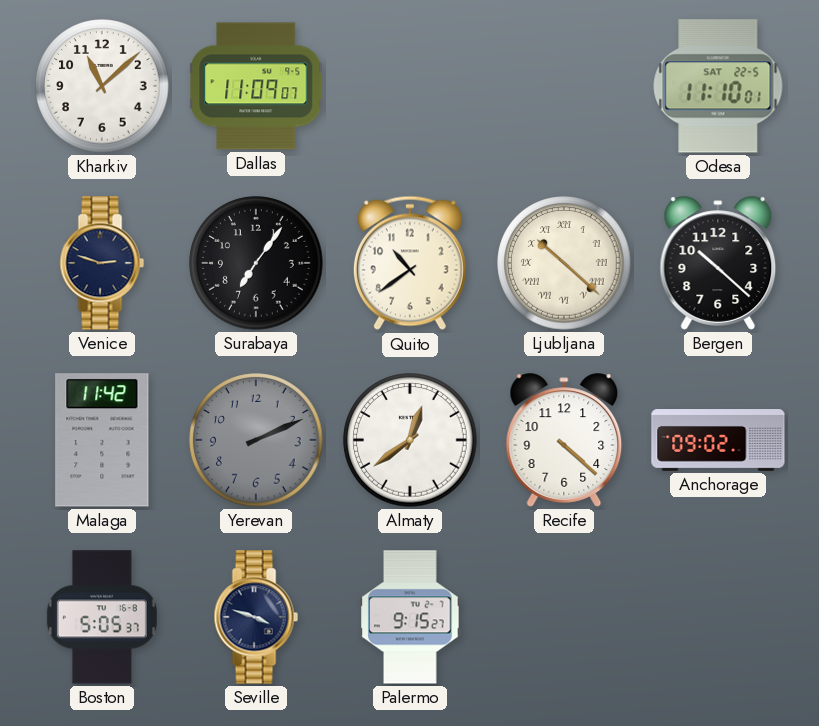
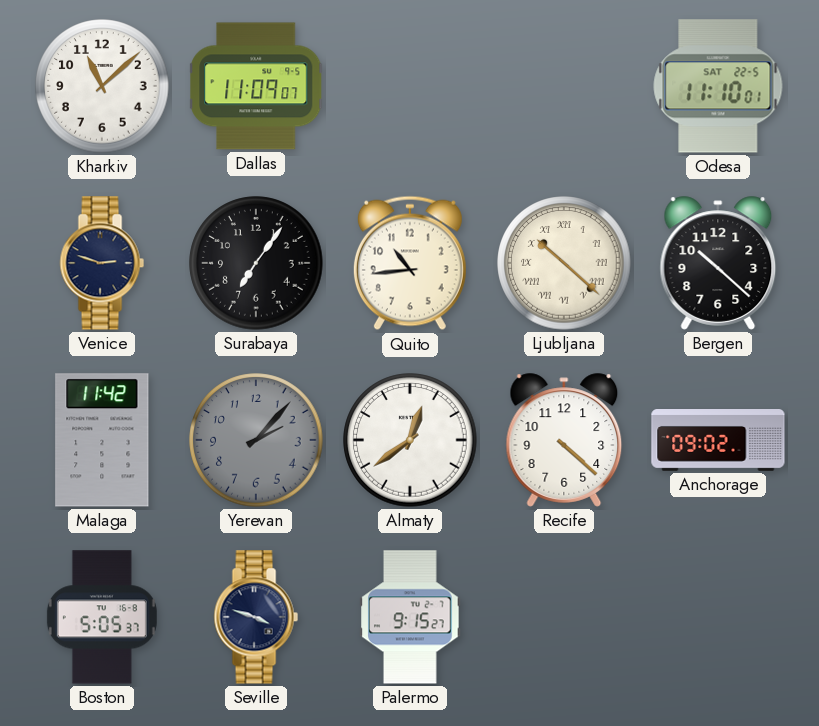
Quito: 10:39 -> 10:44
Yerevan: 2:11 -> 2:07
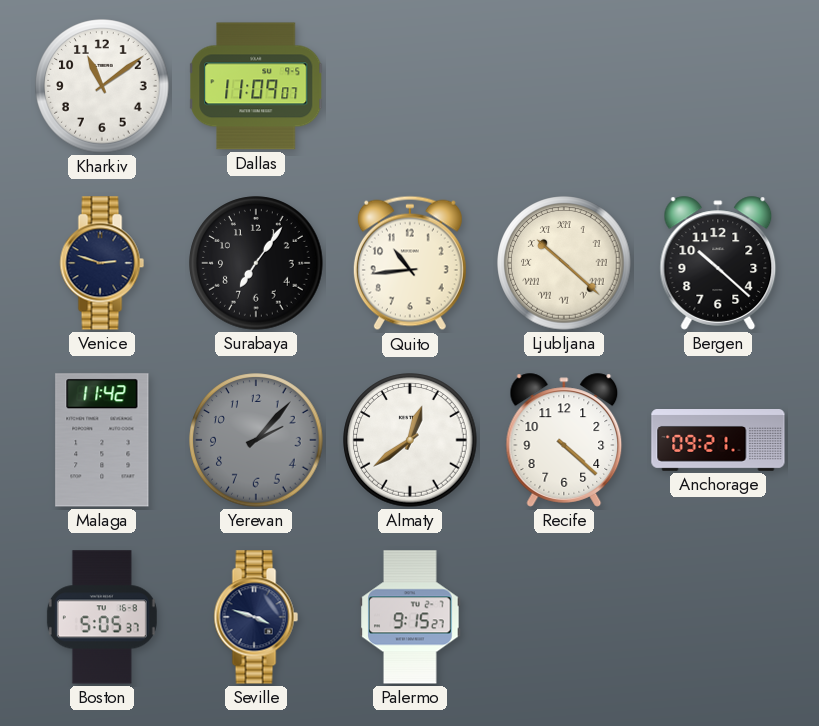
Kharkiv: 11:08 -> 11:09
Odesa: 11:10 -> none
Anchorage: 09:02 -> 09:21
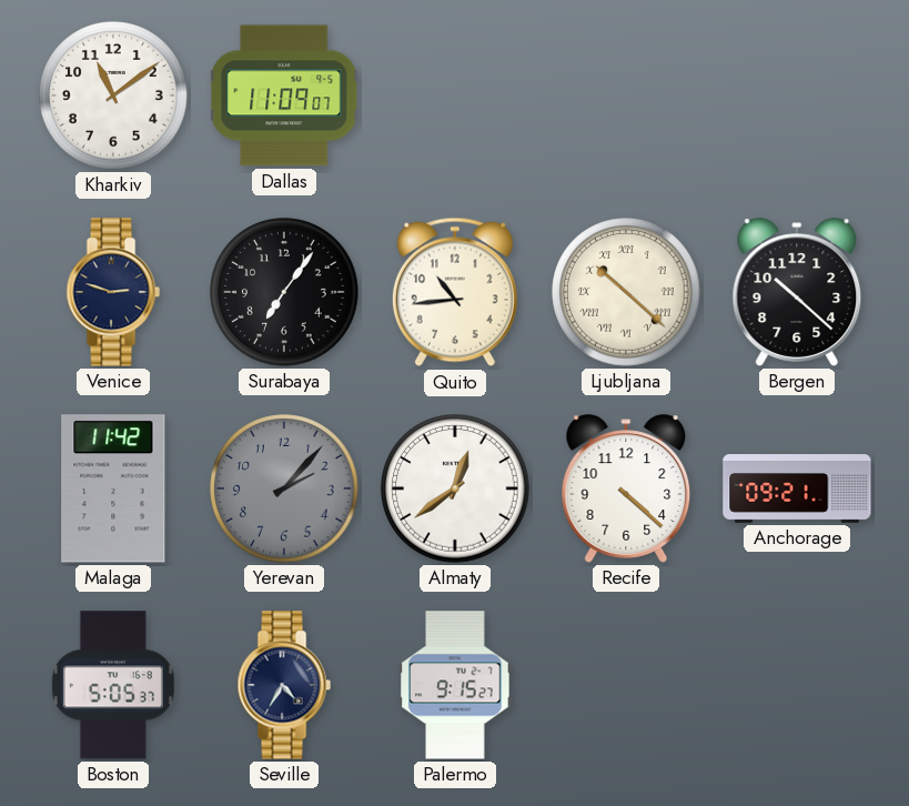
Seville: 3:48 -> 4:35
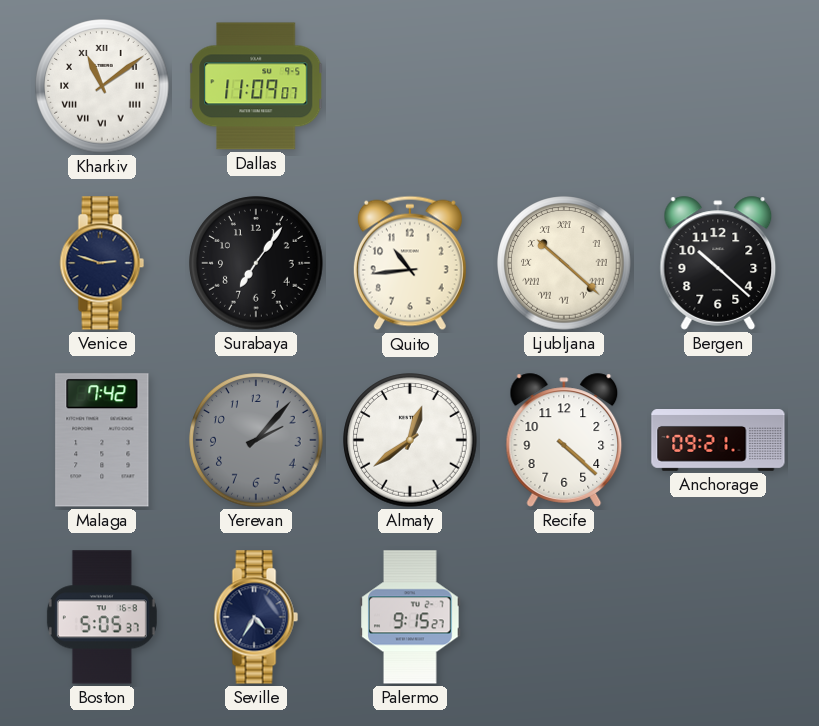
Kharkiv numerals: Arabic -> Roman
Malaga: 11:42 -> 7:42
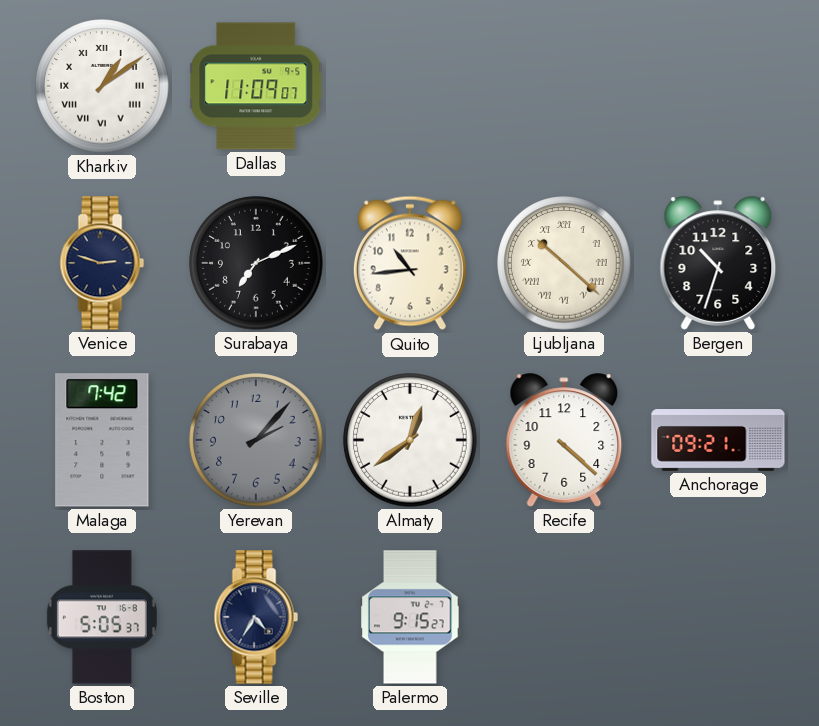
Kharkiv: 11:09 -> 1:09
Surabaya: 7:06 -> 7:11
Bergen: 10:22 -> 10:33
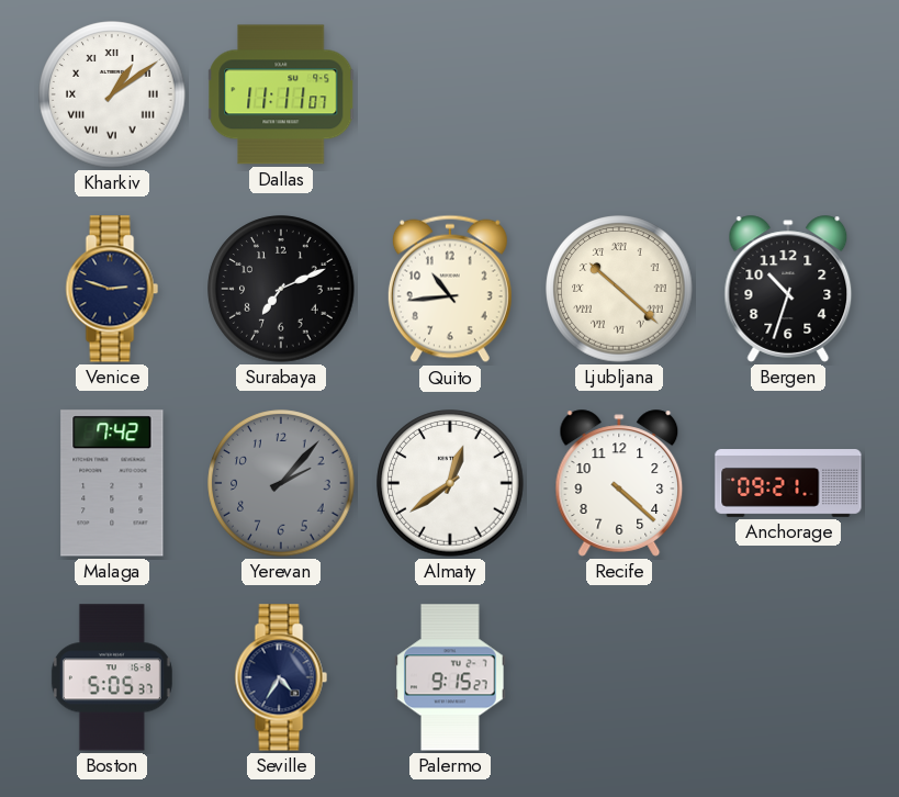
Dallas: 11:09 -> 11:11
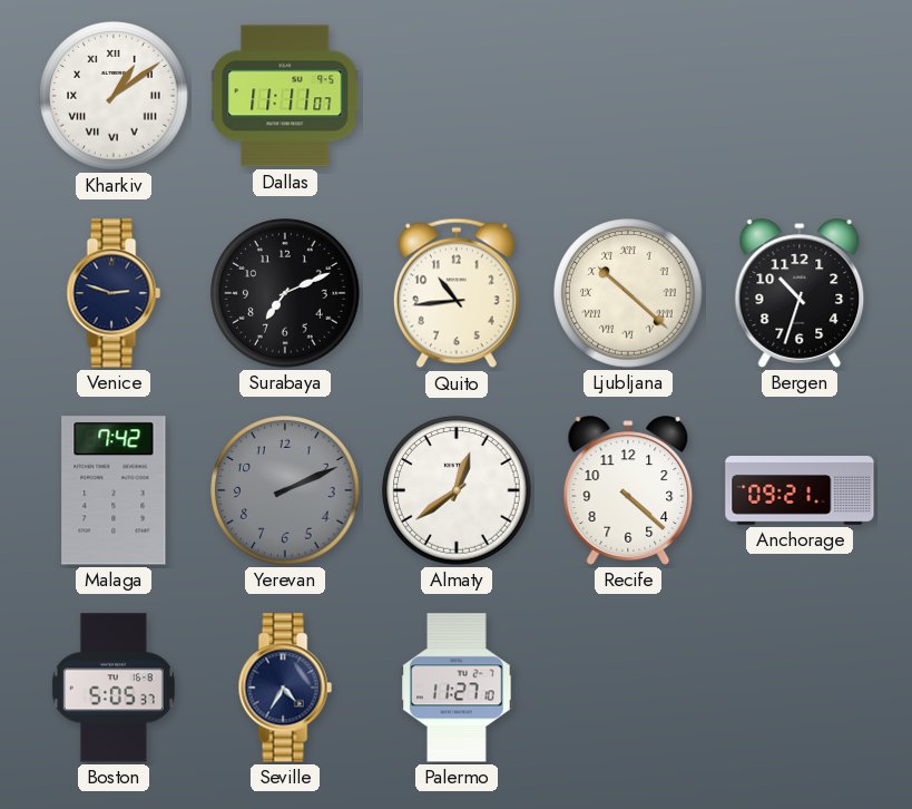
Yerevan: 2:07 -> 2:11
Palermo: 9:15 -> 11:27
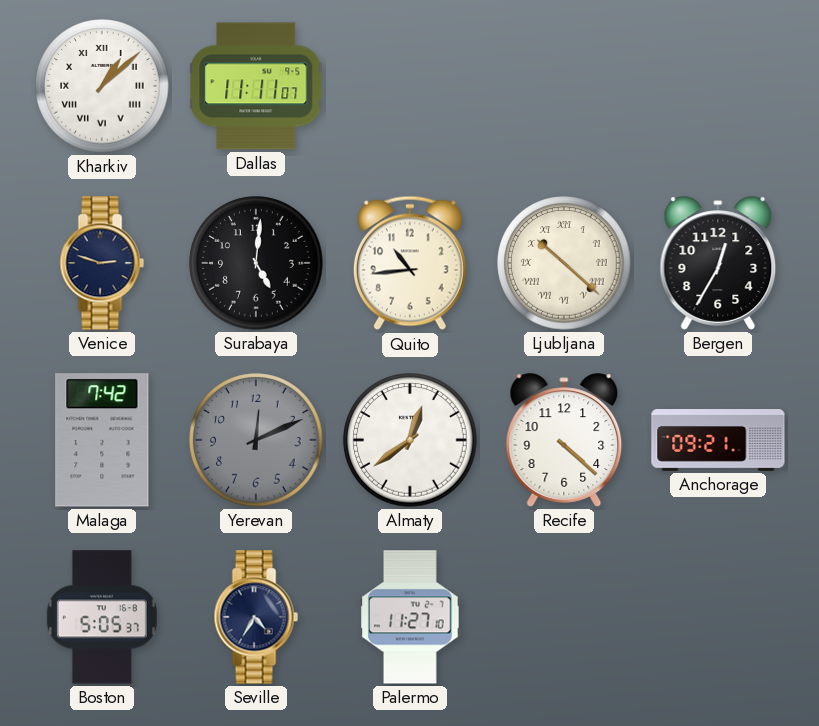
Kharkiv: 1:09 -> 1:08
Surabaya: 7:11 -> 5:01
Bergen: 10:33 -> 12:35
Yerevan: 2:11 -> 12:11
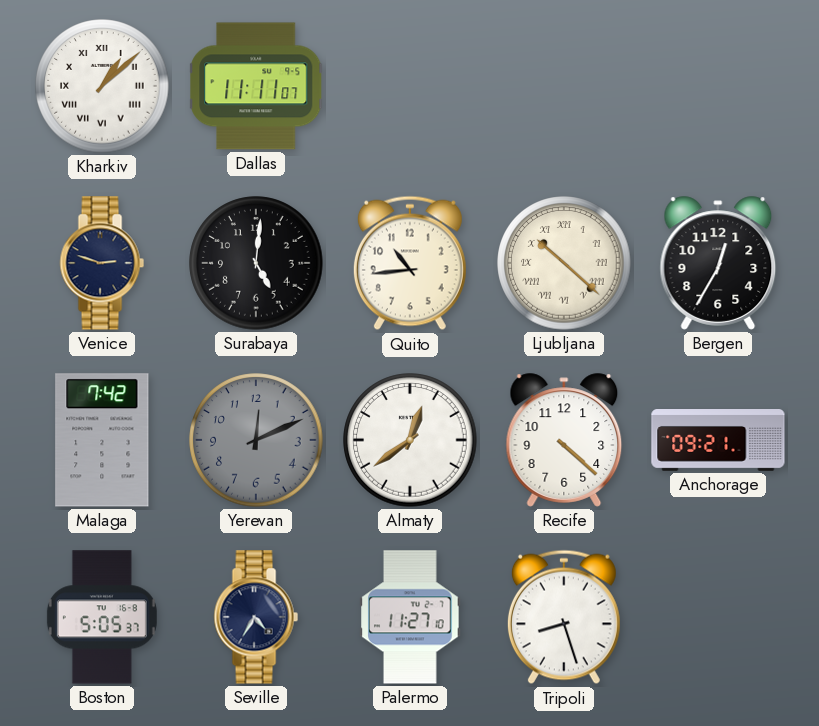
Tripoli: none -> 8:27
